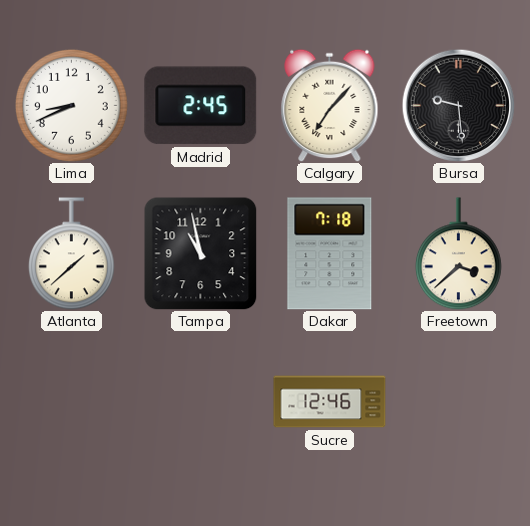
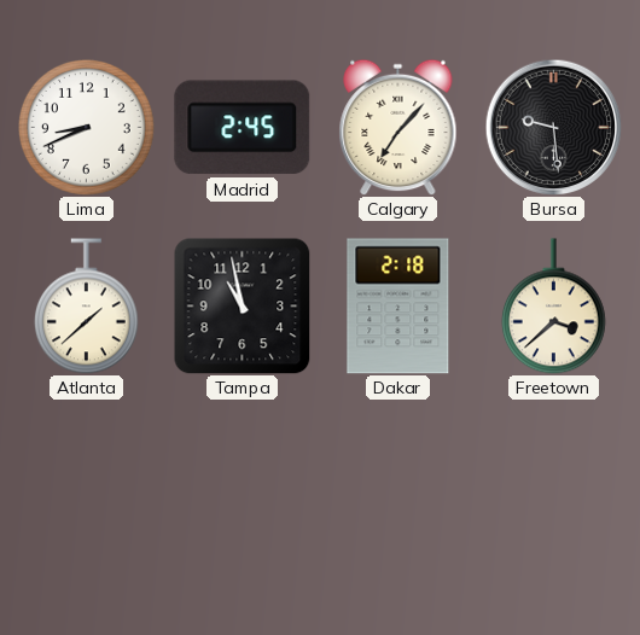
Dakar: 7:18 -> 2:18
Sucre: 12:46 -> none
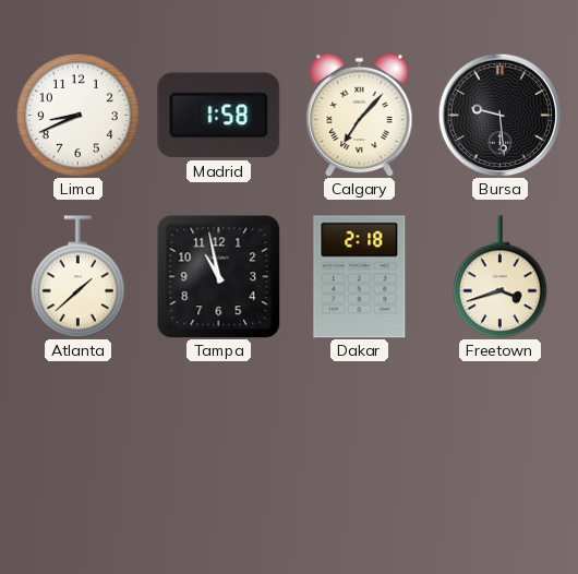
Madrid: 2:45 -> 1:58
Freetown: 3:38 -> 3:42
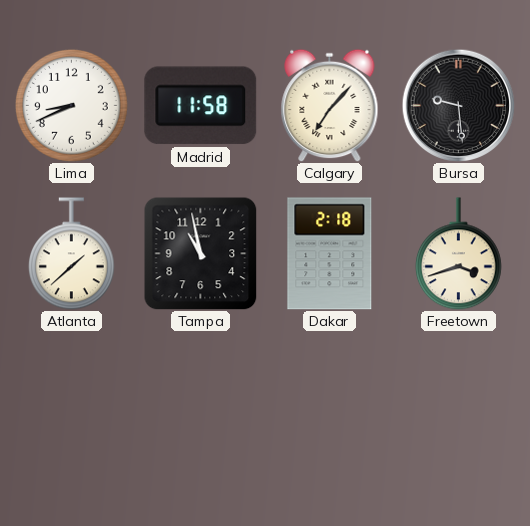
Madrid: 1:58 -> 11:58
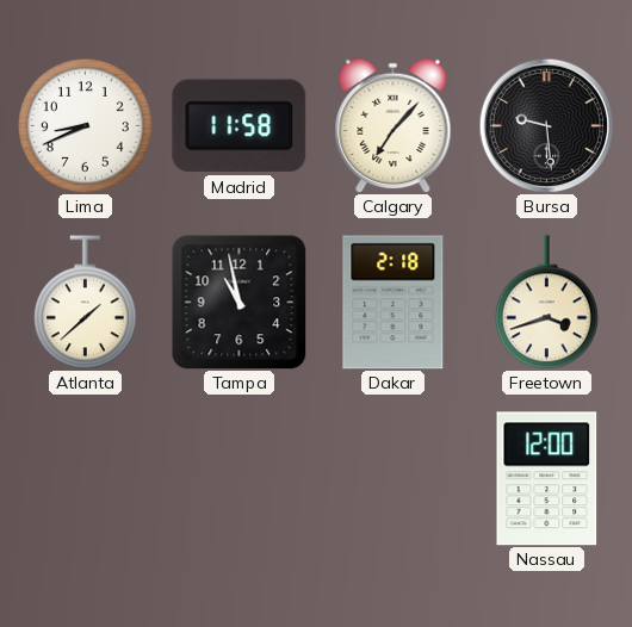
Nassau: none -> 12:00
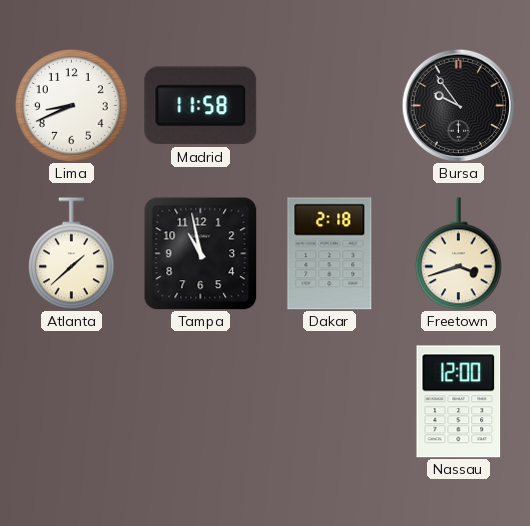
Calgary: 7:07 -> none
Bursa: 9:29 -> 9:54
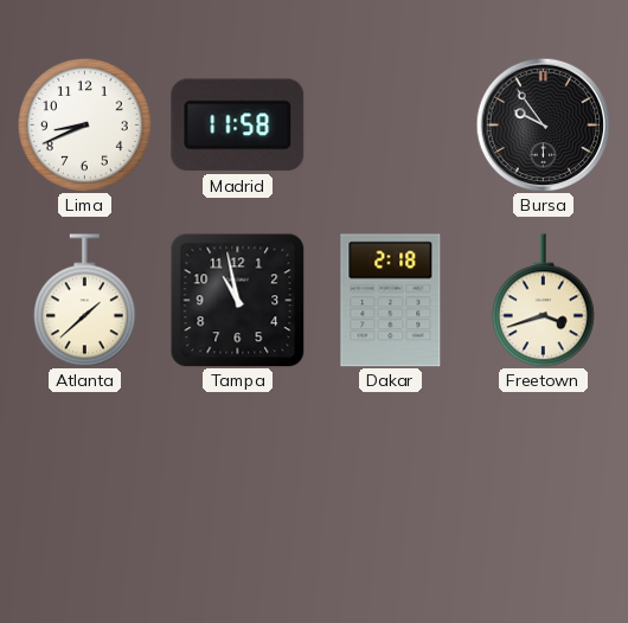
Nassau: 12:00 -> none
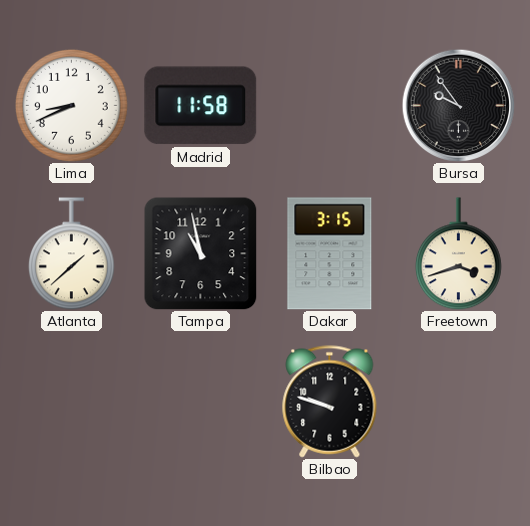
Dakar: 2:18 -> 3:15
Bilbao: none -> 9:48
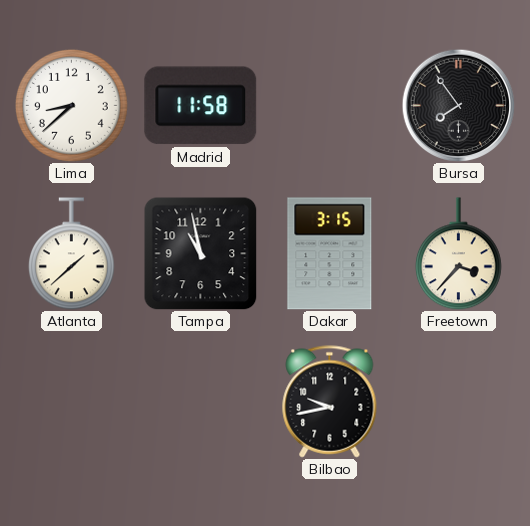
Lima: 8:41 -> 8:38
Bursa: 9:54 -> 7:54
Freetown: 3:42 -> 3:37
Bilbao: 9:48 -> 9:43
